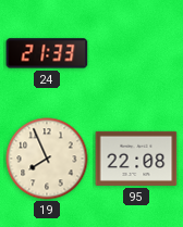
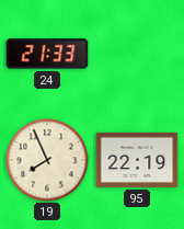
95: 22:08 -> 22:19
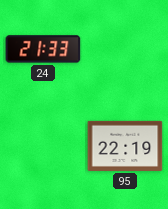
19: 7:56 -> none
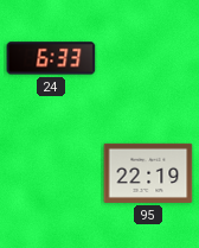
24: 21:33 -> 6:33
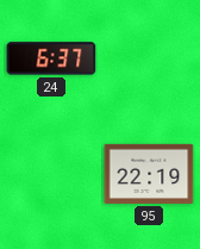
24: 6:33 -> 6:37
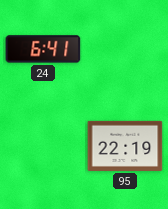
24: 6:37 -> 6:41
